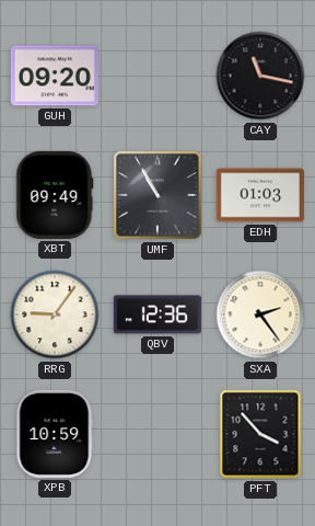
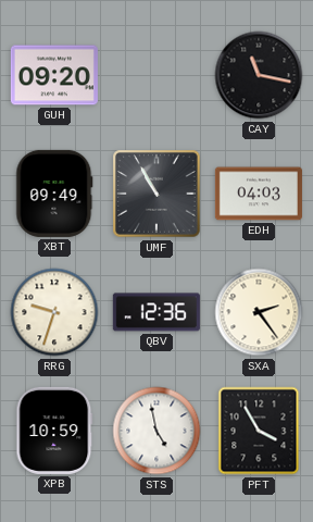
EDH: 01:03 -> 04:03
RRG: 9:06 -> 9:33
STS: none -> 4:58
PFT: 3:53 -> 3:55
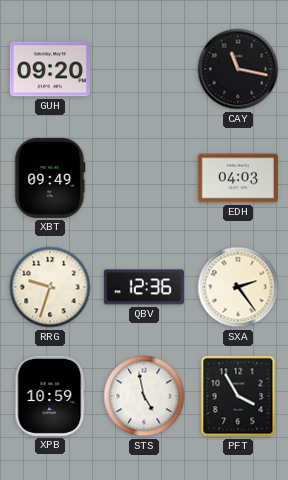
UMF: 10:55 -> none
